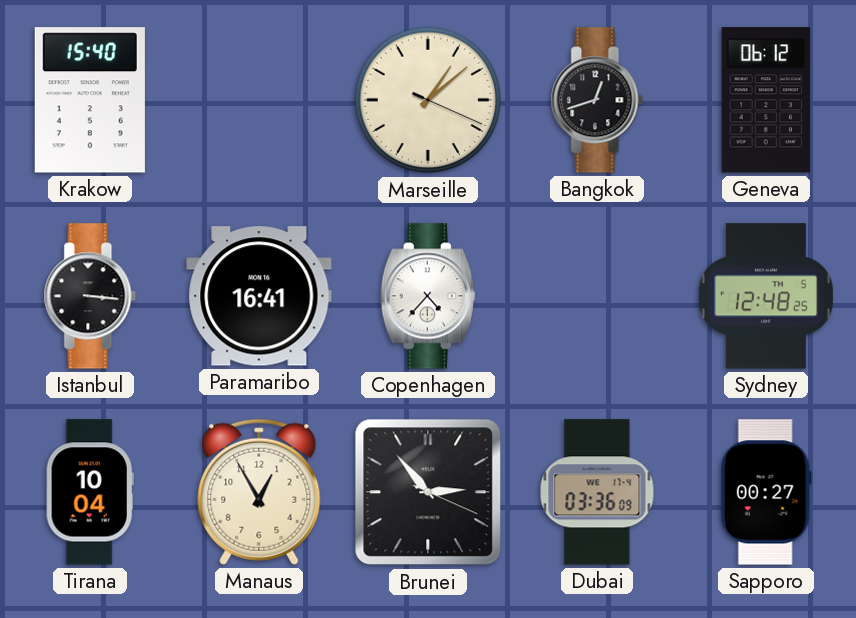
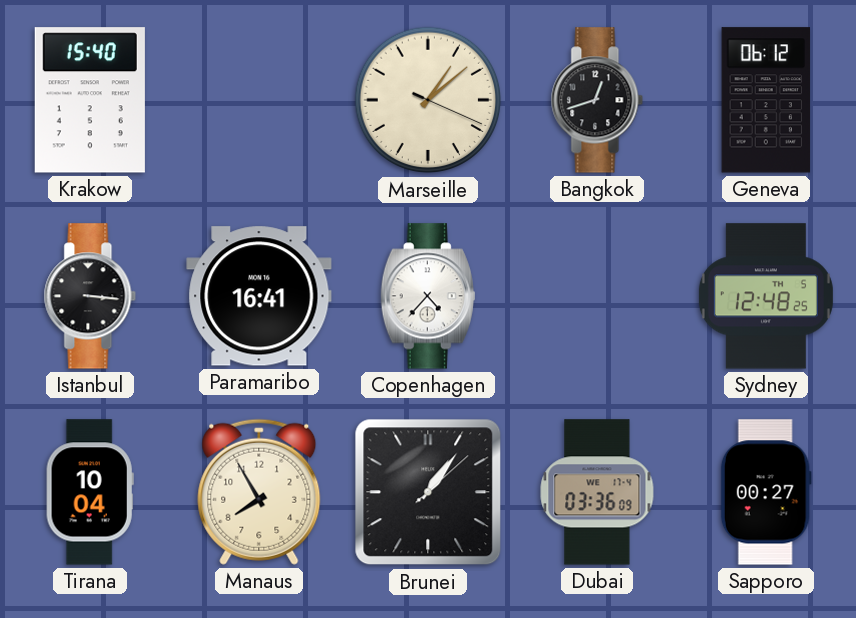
Manaus: 12:55 -> 7:55
Brunei: 2:53 -> 1:06
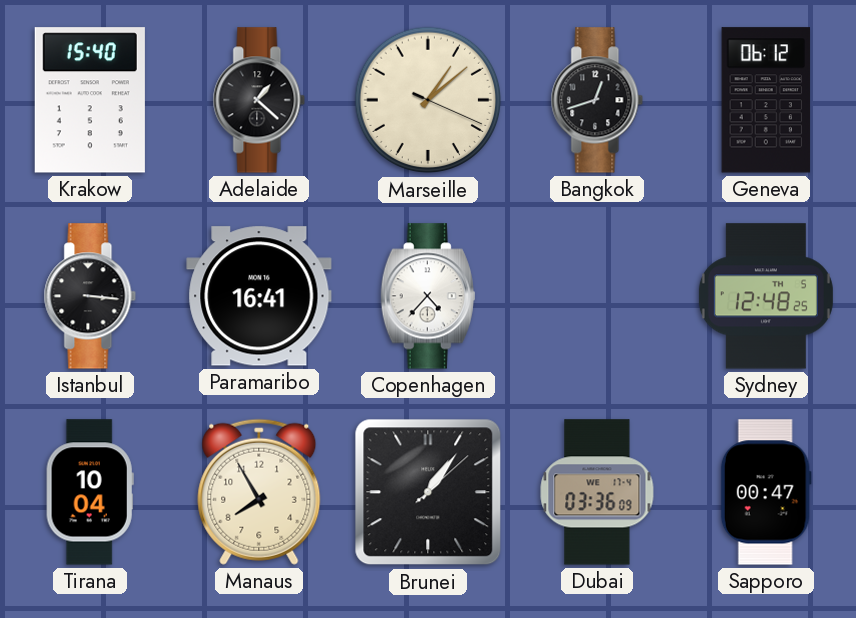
Adelaide: none -> 1:22
Sapporo: 00:27 -> 00:47
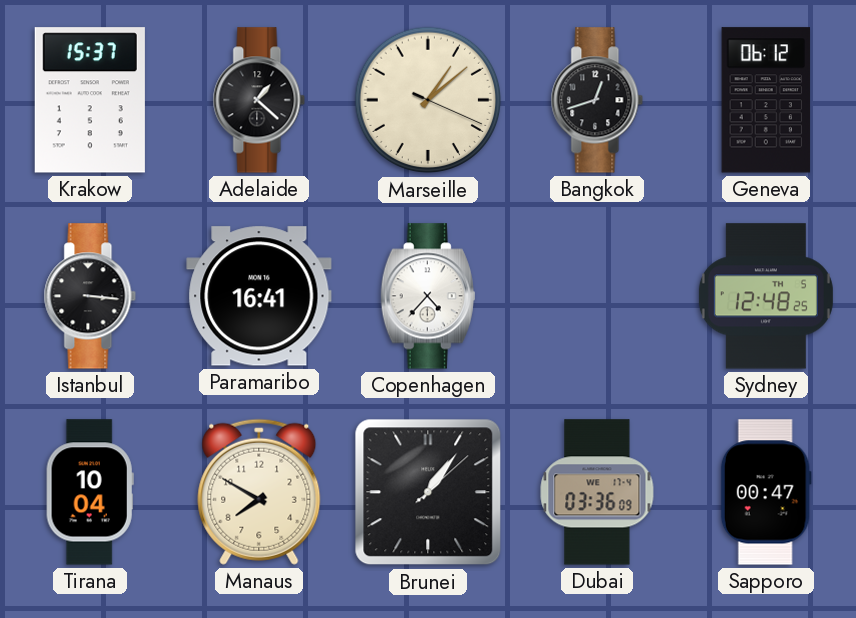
Krakow: 15:40 -> 15:37
Manaus: 7:55 -> 7:50
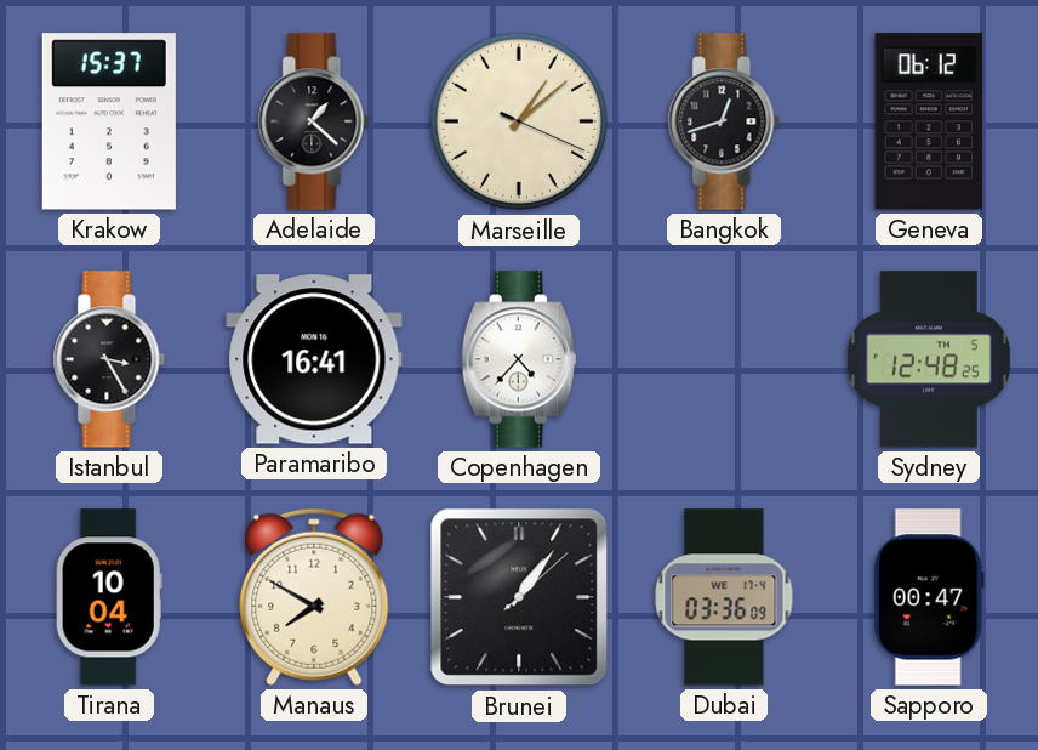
Istanbul: 3:16 -> 3:25
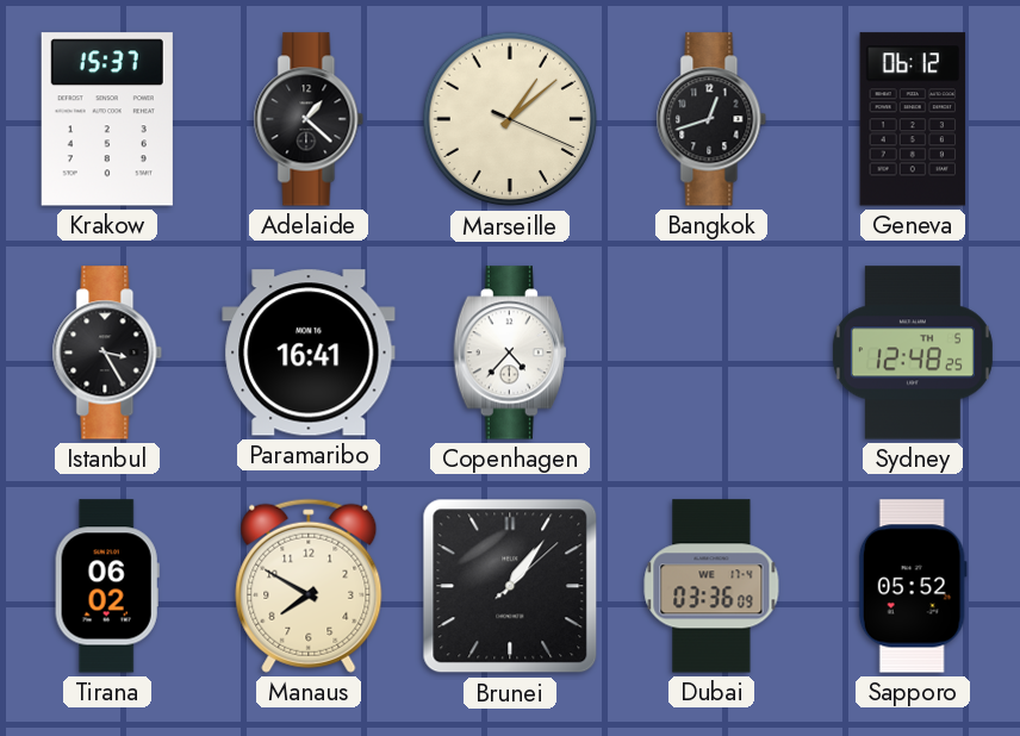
Tirana: 10:04 -> 06:02
Sapporo: 00:47 -> 05:52
